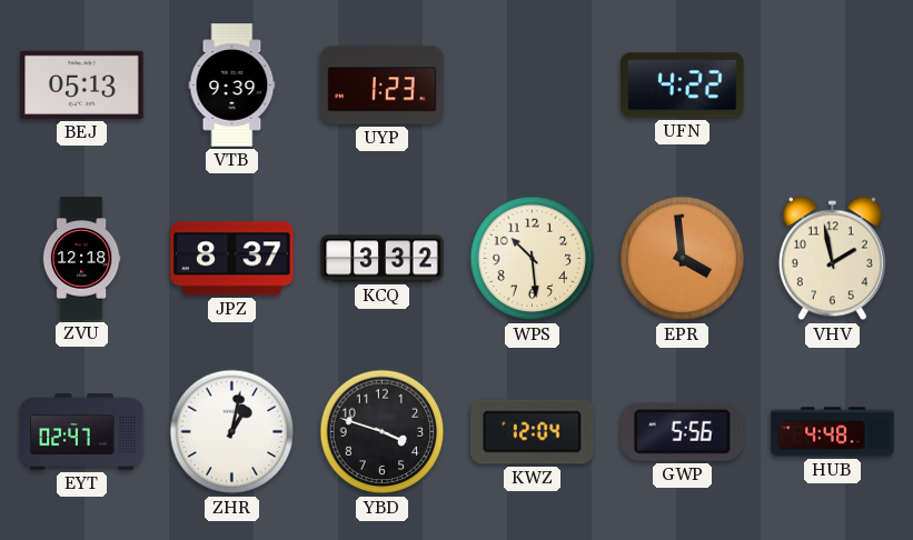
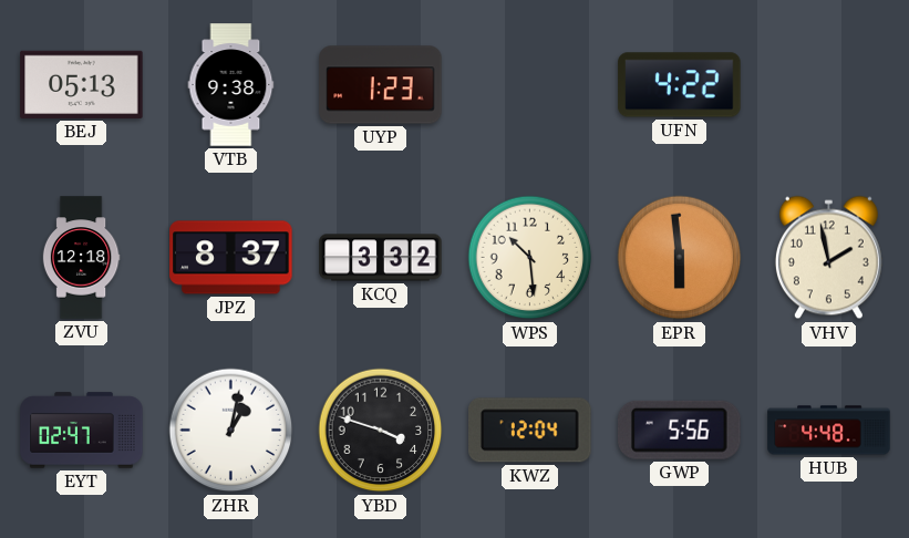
VTB: 9:39 -> 9:38
EPR: 3:59 -> 5:59
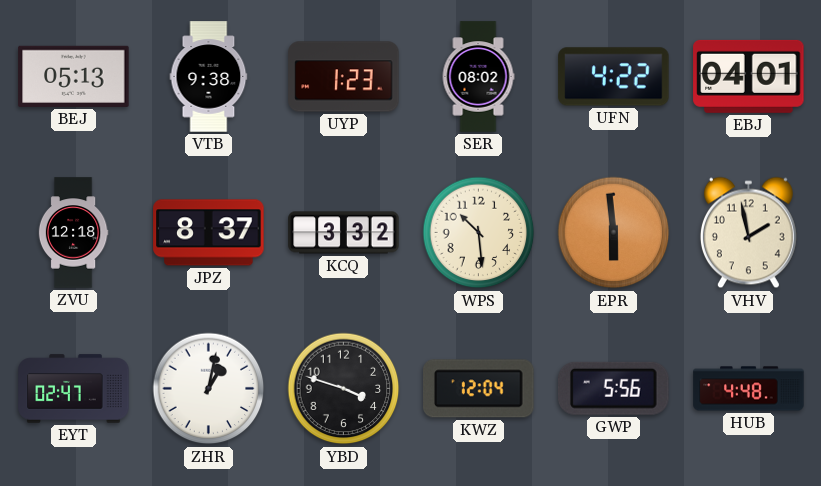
SER: none -> 08:02
EBJ: none -> 04:01
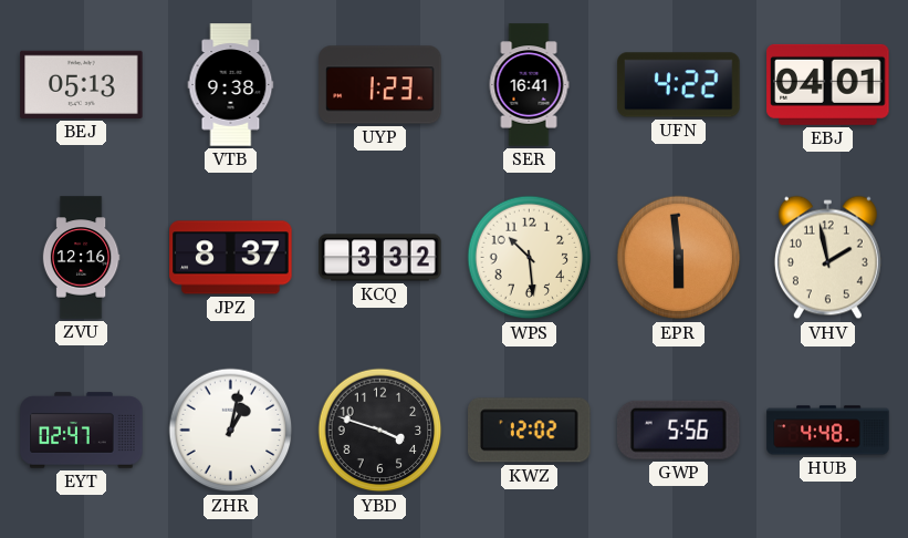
SER: 08:02 -> 16:41
ZVU: 12:18 -> 12:16
KWZ: 12:04 -> 12:02
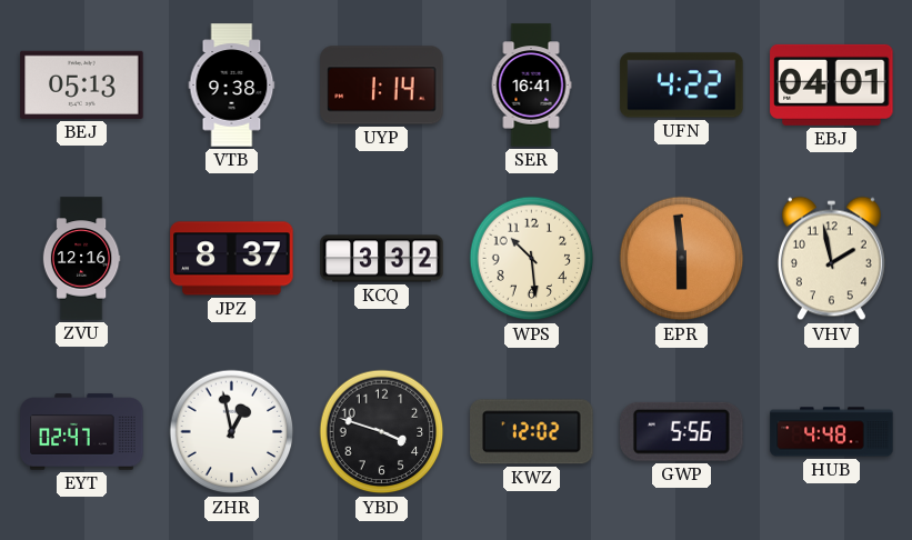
UYP: 1:23 -> 1:14
ZHR: 1:02 -> 12:58
